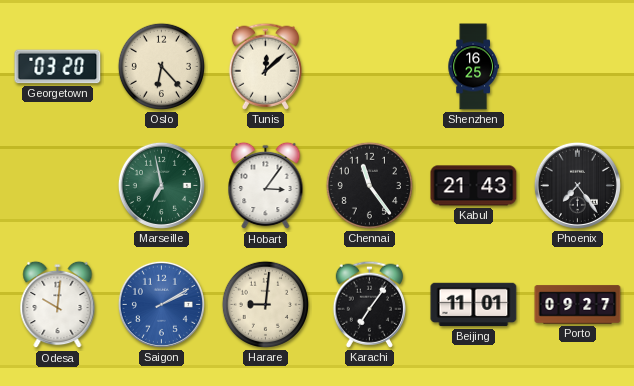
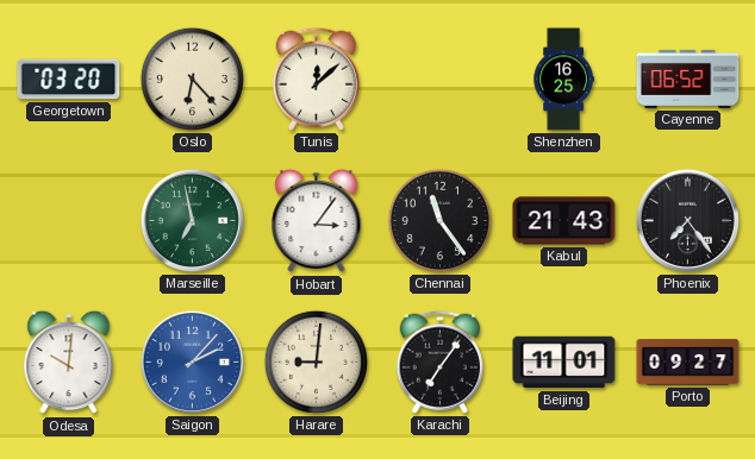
Cayenne: none -> 06:52
Saigon: 2:10 -> 2:07
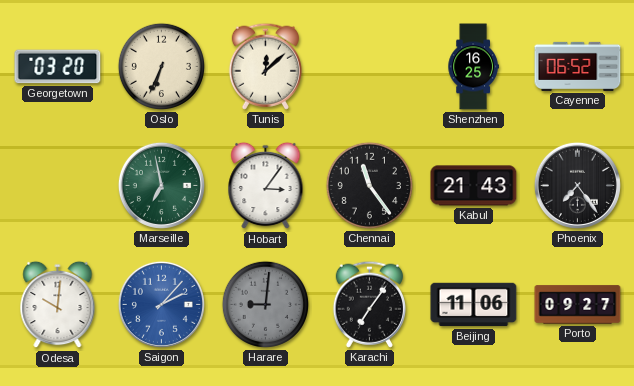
Oslo: 6:23 -> 6:34
Harare dial: cream -> grey
Beijing: 11:01 -> 11:06
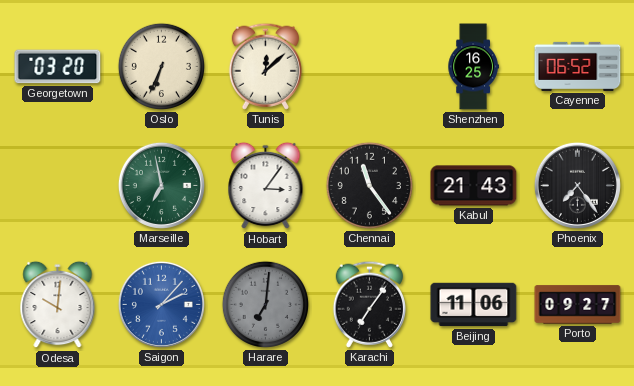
Harare: 9:01 -> 7:01
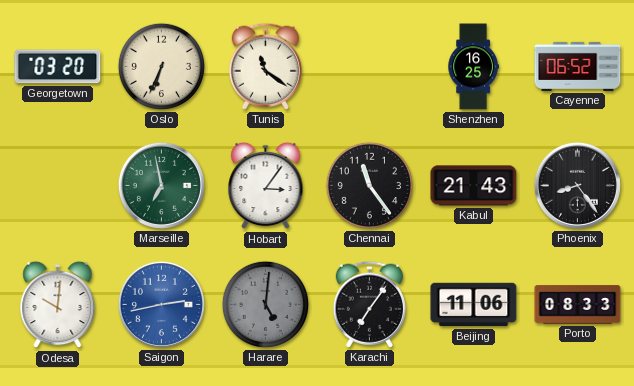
Tunis: 12:08 -> 11:21
Phoenix: 7:24 -> 8:24
Saigon: 2:07 -> 2:43
Harare: 7:01 -> 5:01
Porto: 09:27 -> 08:33
